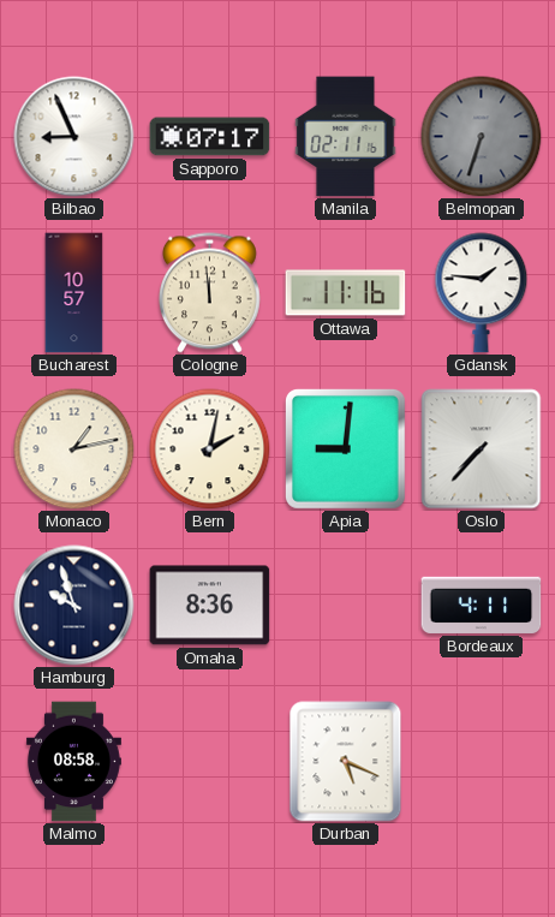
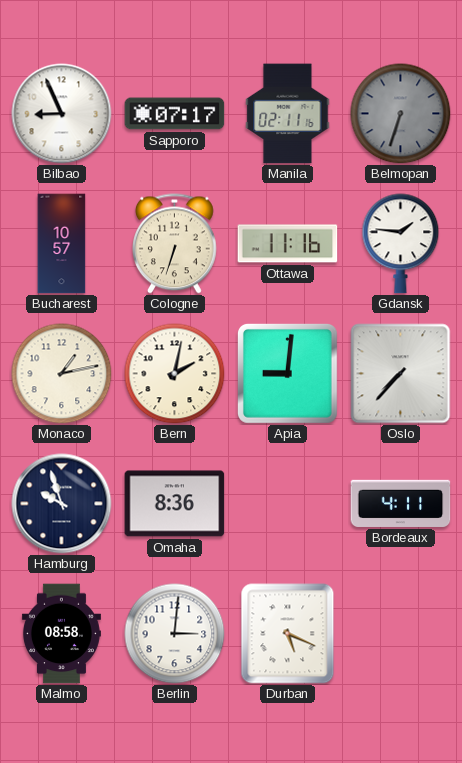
Cologne: 11:59 -> 6:33
Berlin: none -> 3:01
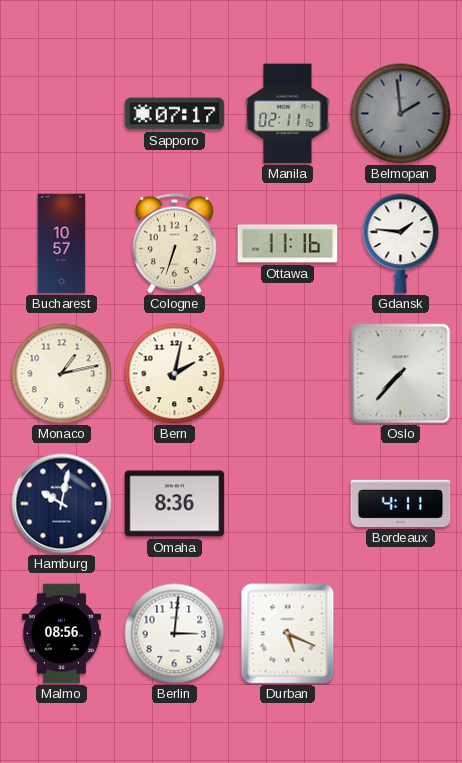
Bilbao: 8:56 -> none
Belmopan: 6:33 -> 1:59
Apia: 9:01 -> none
Hamburg: 9:57 -> 10:02
Malmo: 08:58 -> 08:56
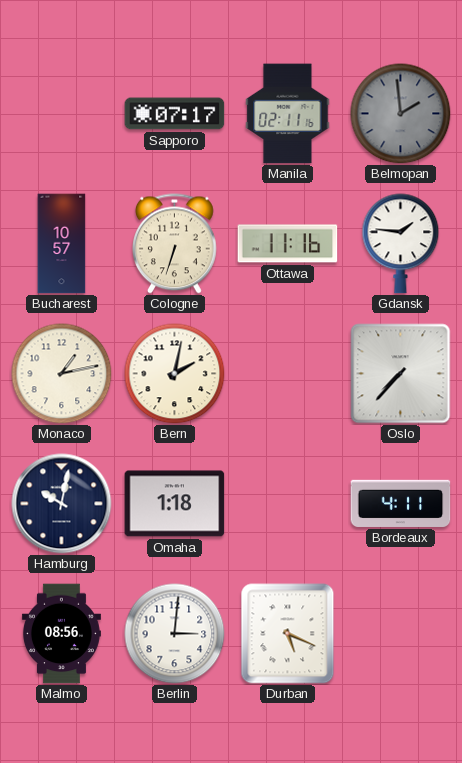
Omaha: 8:36 -> 1:18
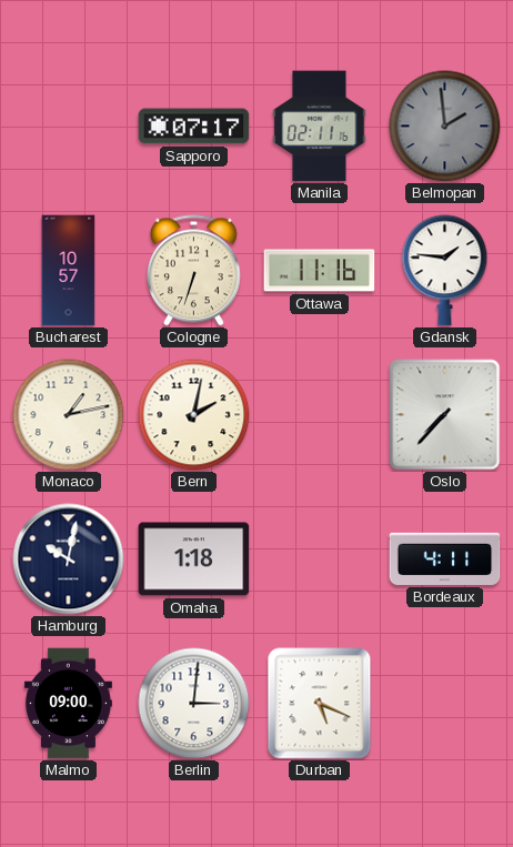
Malmo: 08:56 -> 09:00
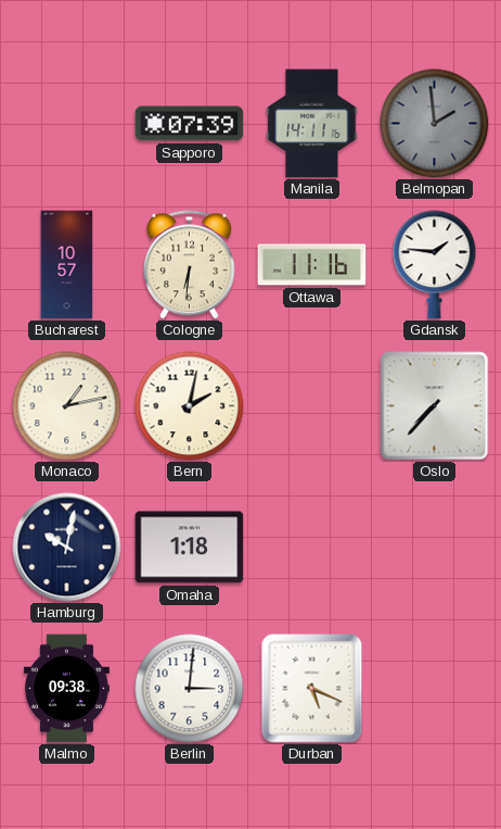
Sapporo: 07:17 -> 07:39
Manila: 02:11 -> 14:11
Cologne: 6:33 -> 6:31
Bordeaux: 4:11 -> none
Malmo: 09:00 -> 09:38
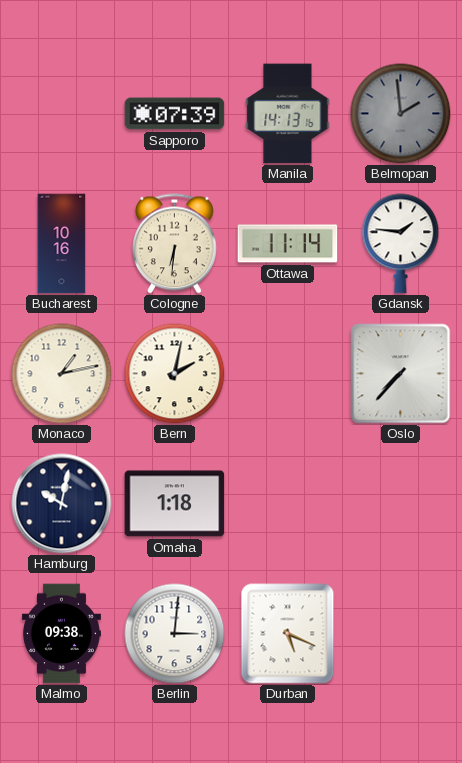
Manila: 14:11 -> 14:13
Bucharest: 10:57 -> 10:16
Ottawa: 11:16 -> 11:14
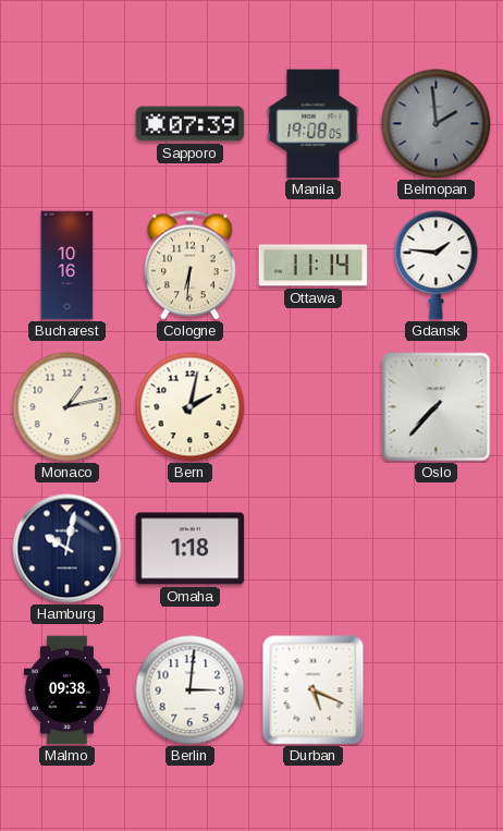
Manila: 14:13 -> 19:08
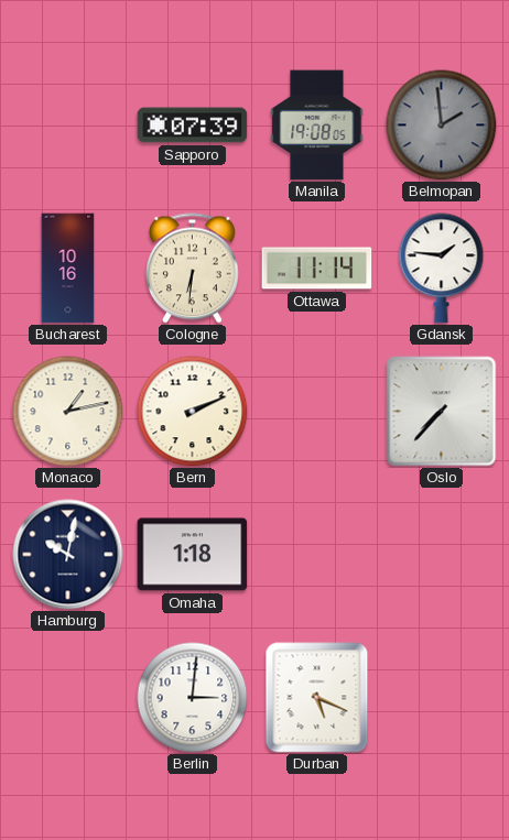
Bern: 2:02 -> 2:11
Malmo: 09:38 -> none
